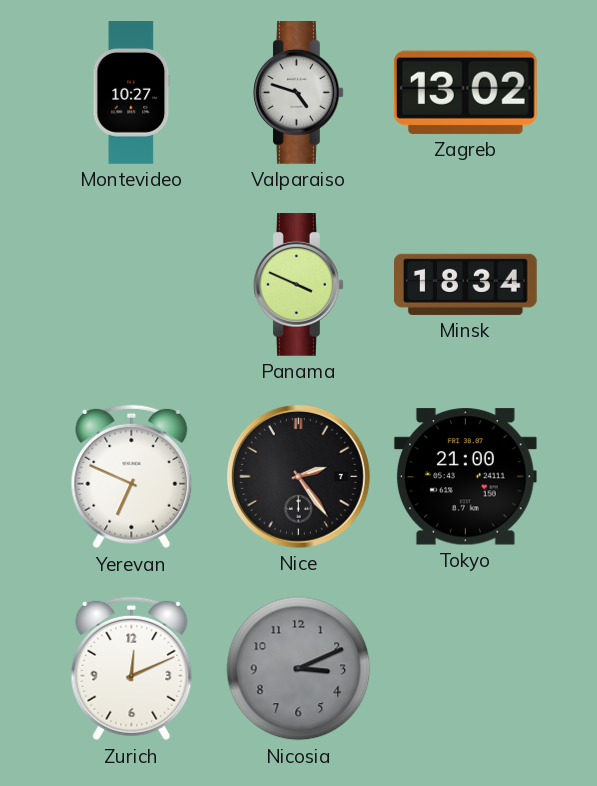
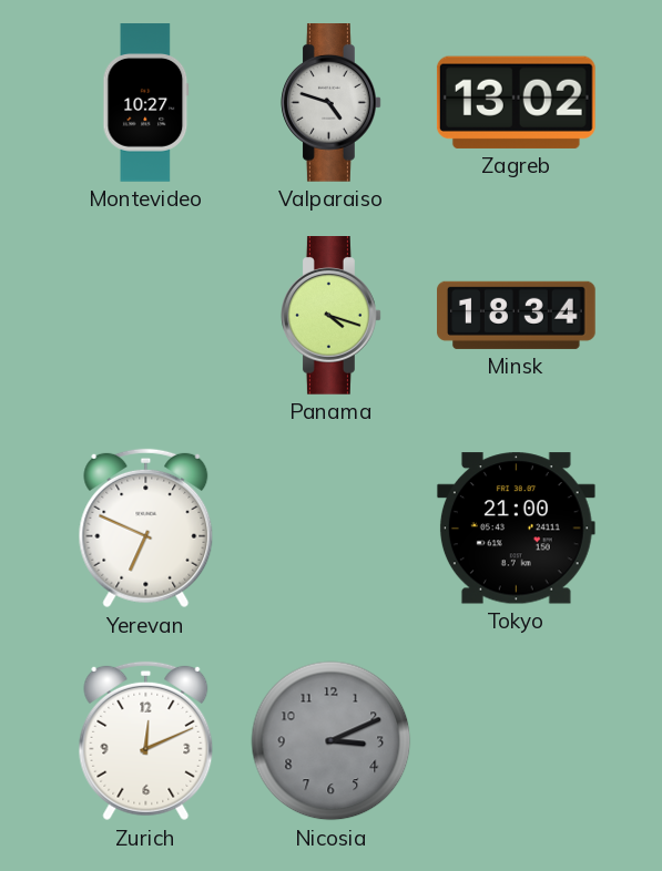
Panama: 3:49 -> 4:18
Nice: 2:24 -> none
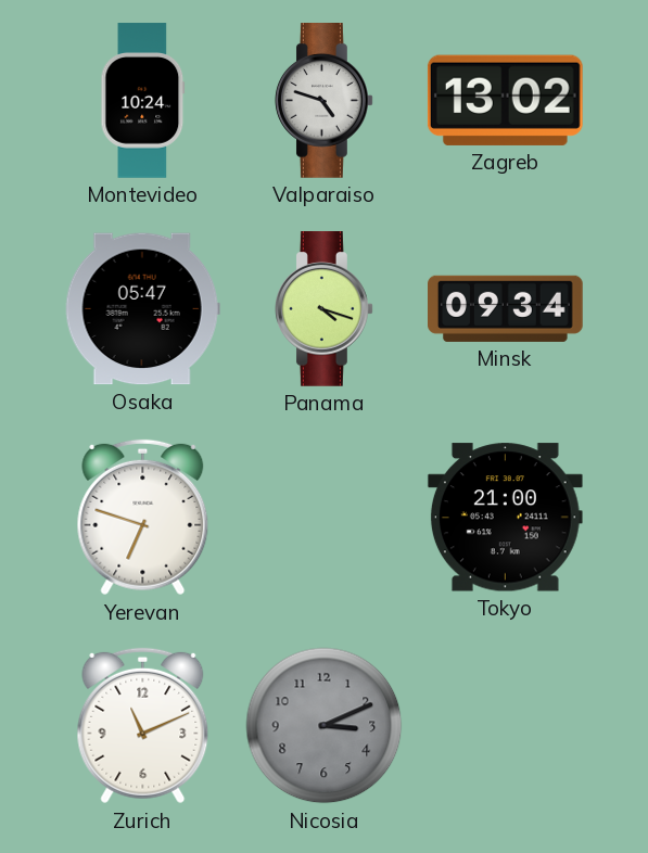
Montevideo: 10:27 -> 10:24
Osaka: none -> 05:47
Minsk: 18:34 -> 09:34
Yerevan: 6:49 -> 6:48
Zurich: 12:11 -> 11:11
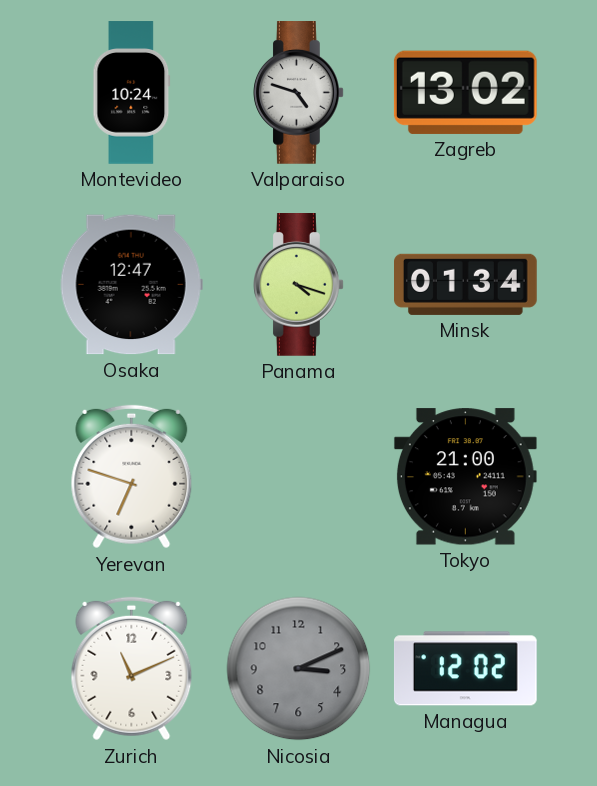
Osaka: 05:47 -> 12:47
Minsk: 09:34 -> 01:34
Managua: none -> 12:02
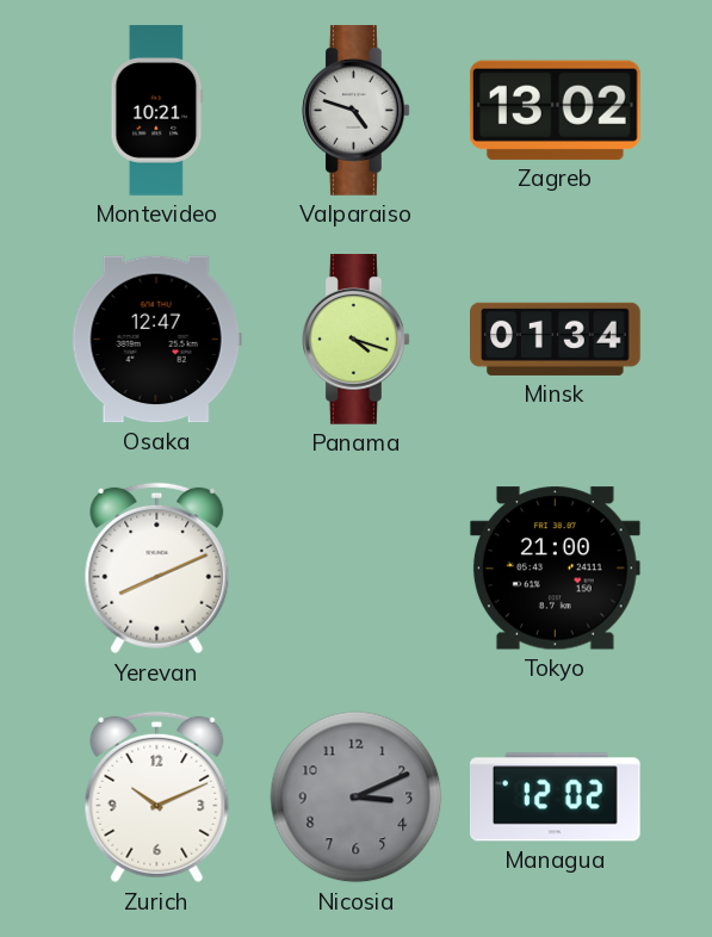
Montevideo: 10:24 -> 10:21
Yerevan: 6:48 -> 8:11
Zurich: 11:11 -> 10:11
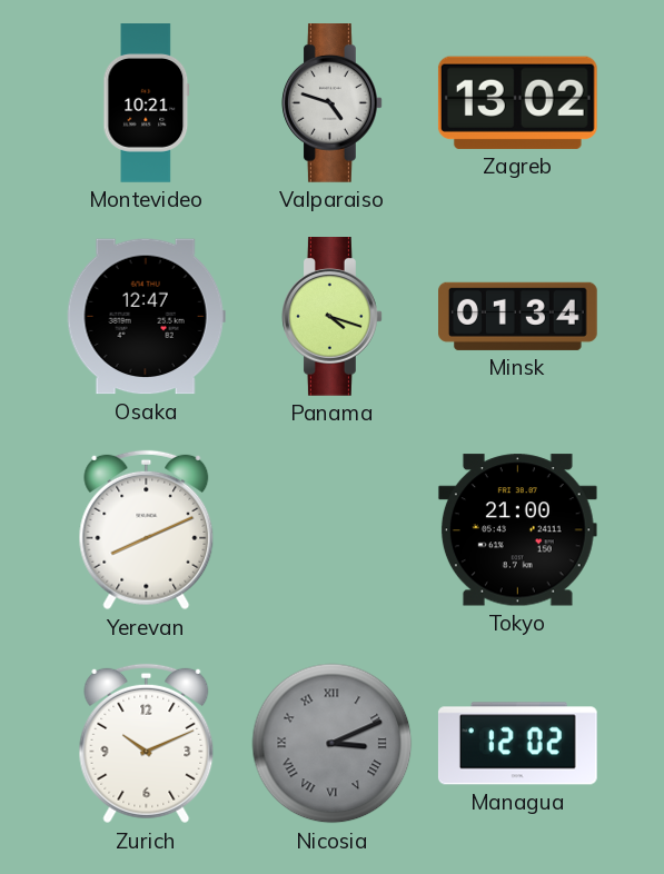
Nicosia numerals: Arabic -> Roman
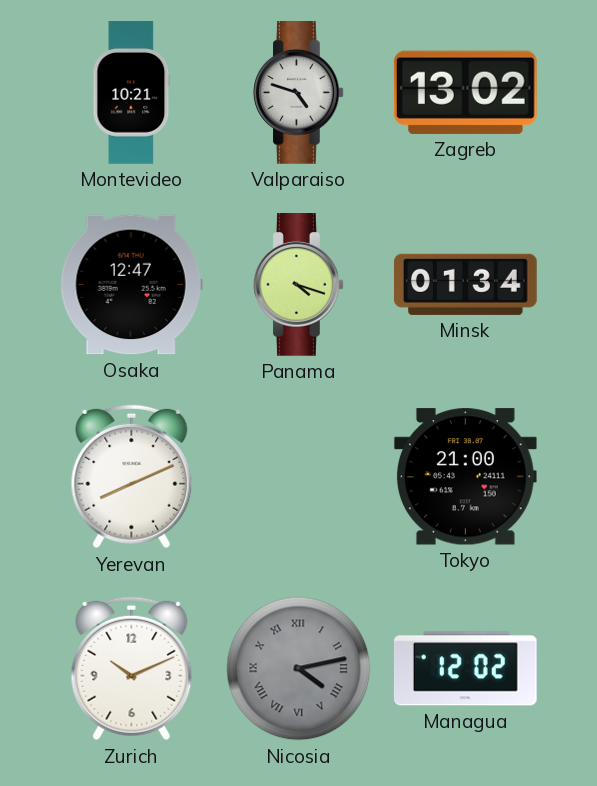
Nicosia: 3:11 -> 4:13
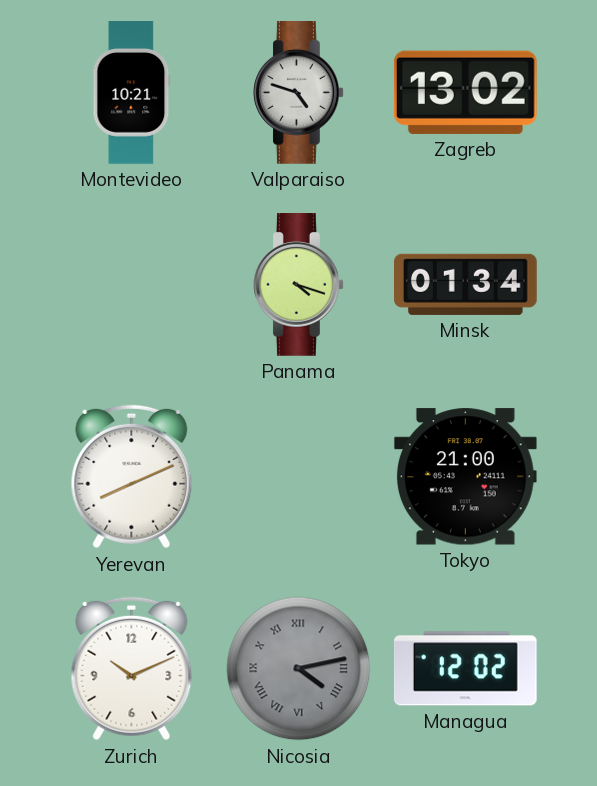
Osaka: 12:47 -> none
